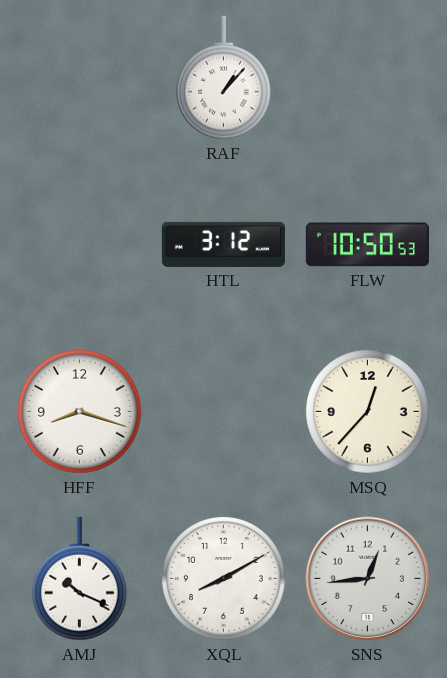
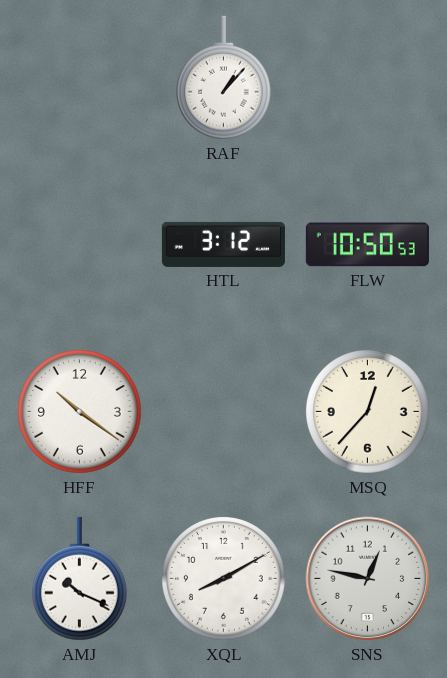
HFF: 8:18 -> 10:21
SNS: 12:44 -> 12:47
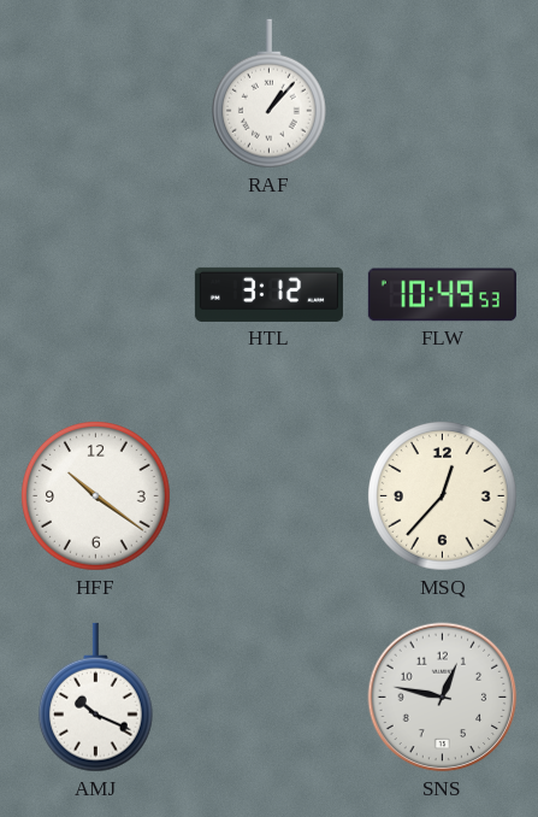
FLW: 10:50 -> 10:49
XQL: 8:10 -> none
